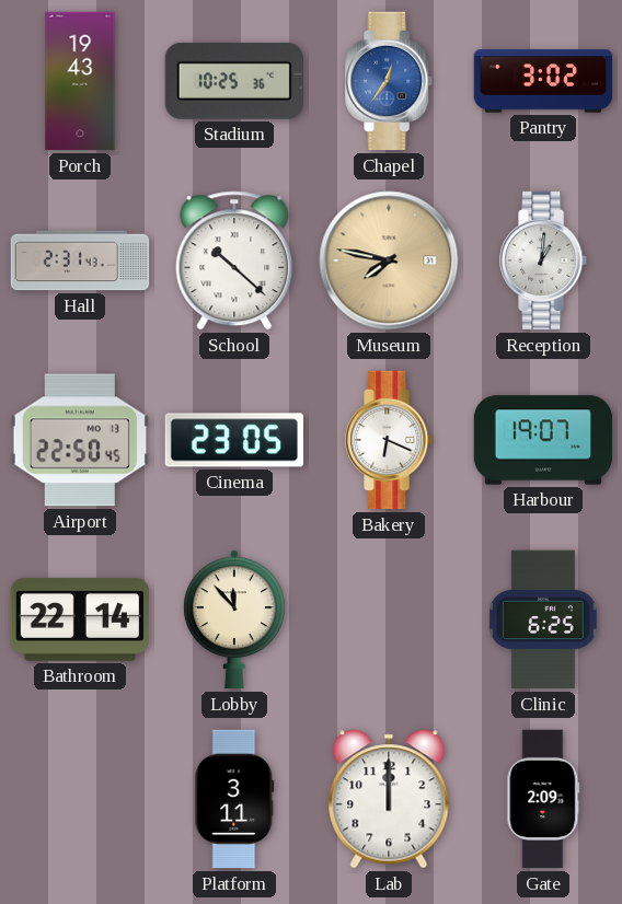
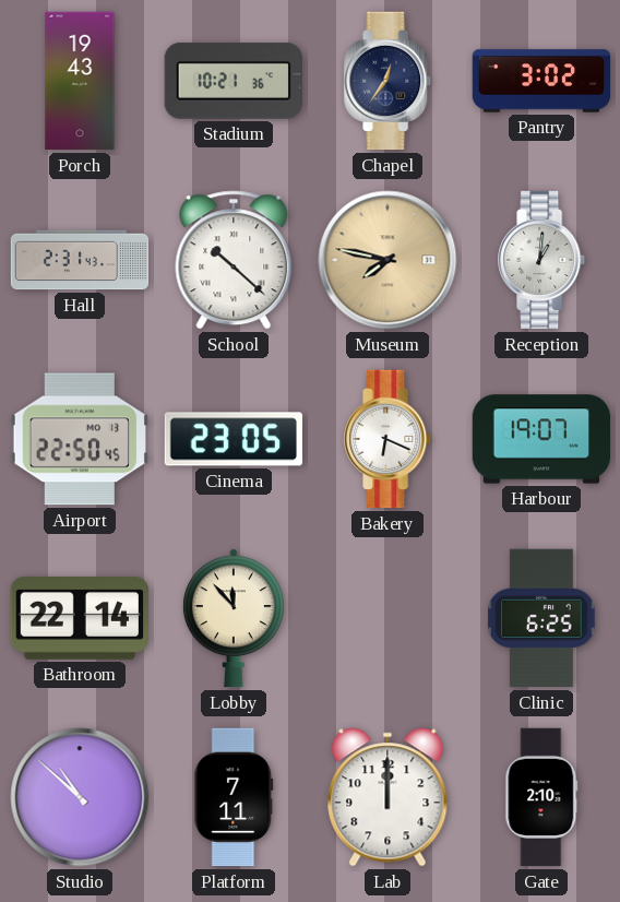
Stadium: 10:25 -> 10:21
Chapel dial: blue -> navy
Studio: none -> 10:52
Platform: 3:11 -> 7:11
Gate: 2:09 -> 2:10
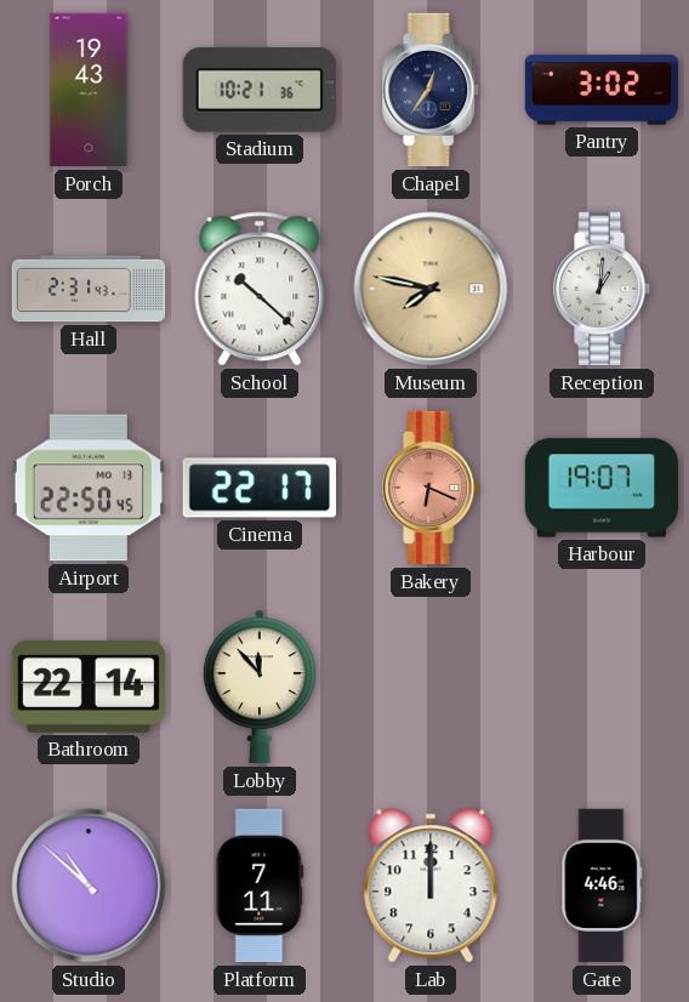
Cinema: 23:05 -> 22:17
Bakery dial: white -> salmon
Clinic: 6:25 -> none
Gate: 2:10 -> 4:46
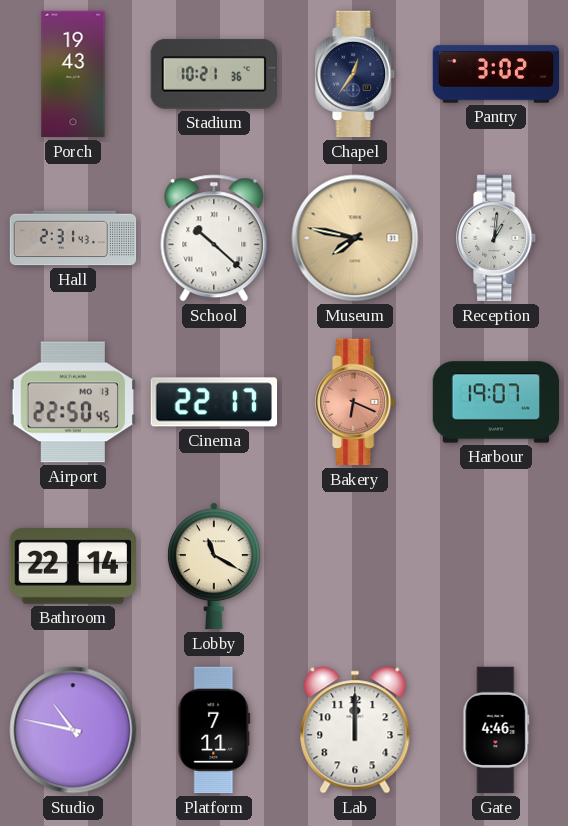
Lobby: 11:53 -> 11:20
Studio: 10:52 -> 10:47
